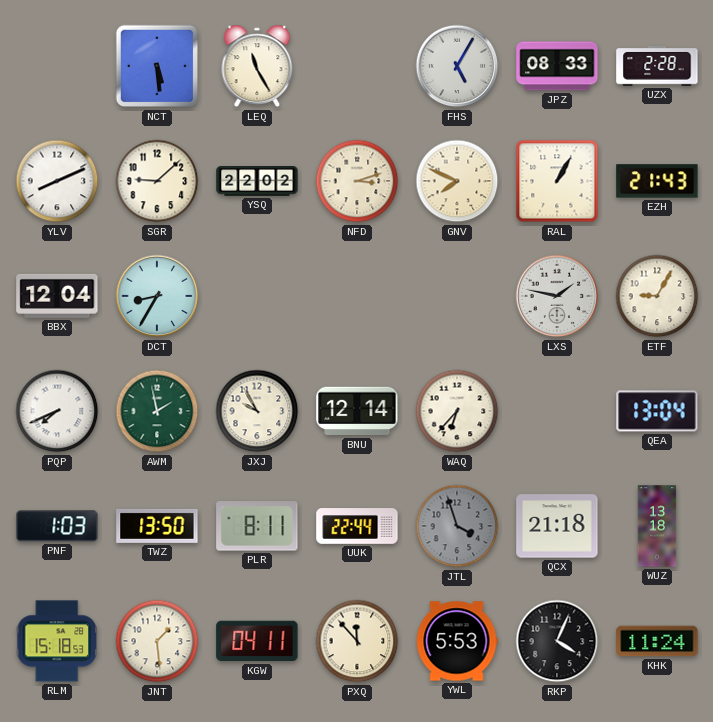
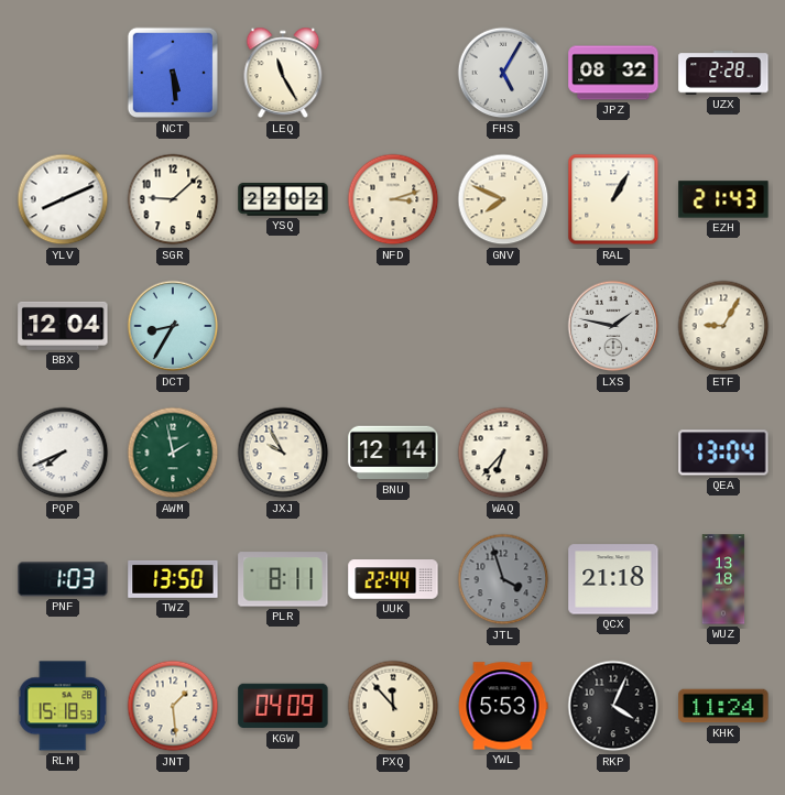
JPZ: 08:33 -> 08:32
KGW: 04:11 -> 04:09
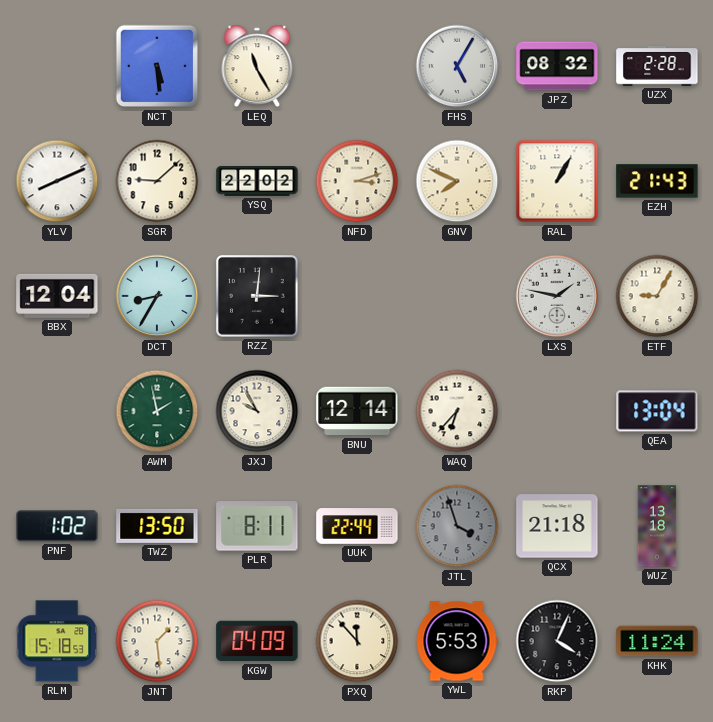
RZZ: none -> 3:01
PQP: 7:41 -> none
PNF: 1:03 -> 1:02
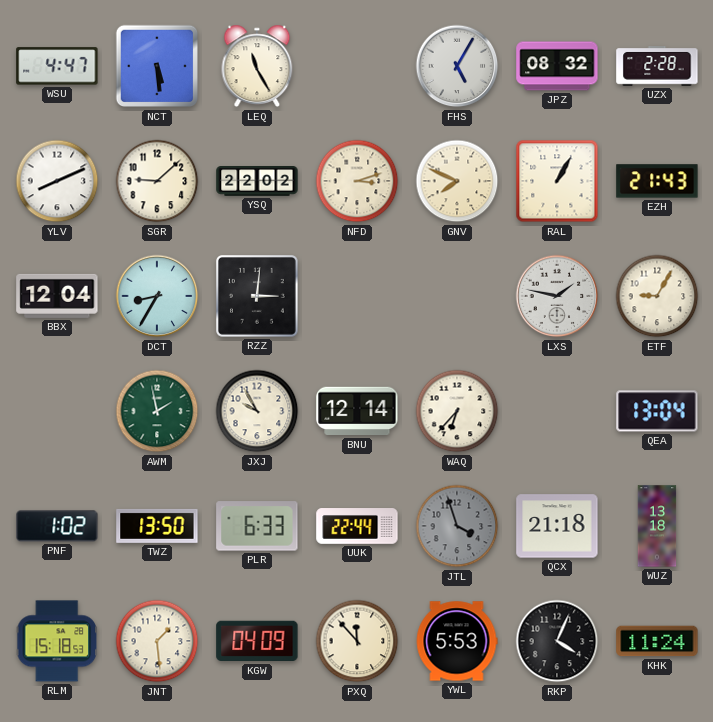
WSU: none -> 4:47
PLR: 8:11 -> 6:33
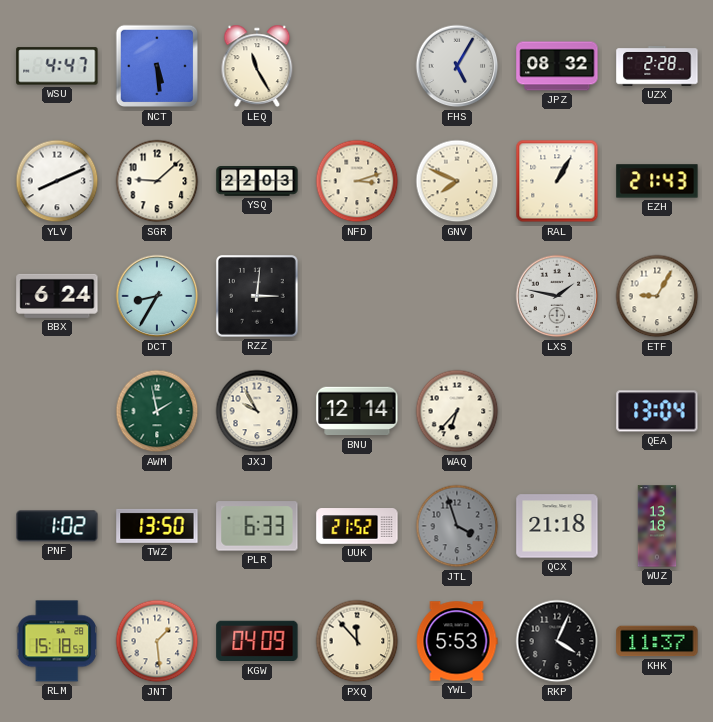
YSQ: 22:02 -> 22:03
BBX: 12:04 -> 6:24
UUK: 22:44 -> 21:52
KHK: 11:24 -> 11:37
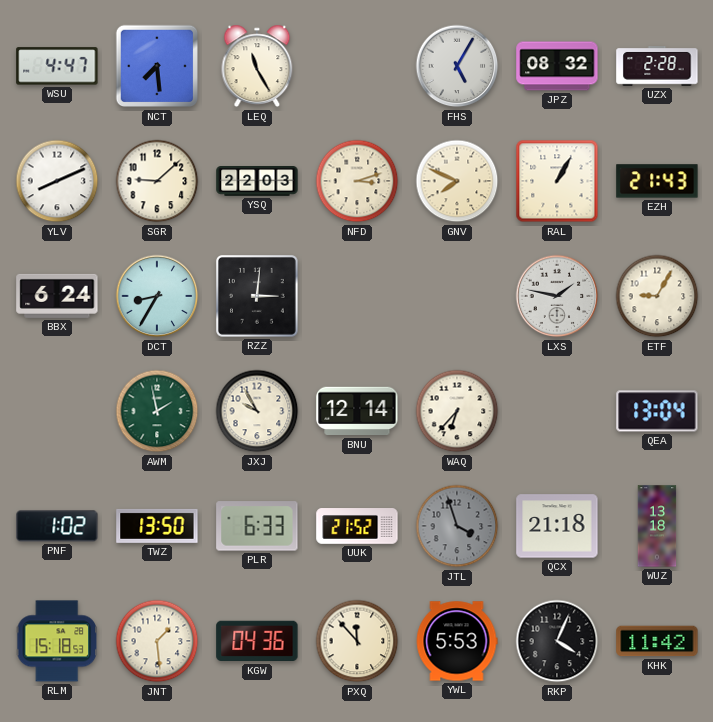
NCT: 5:29 -> 7:29
KGW: 04:09 -> 04:36
KHK: 11:37 -> 11:42
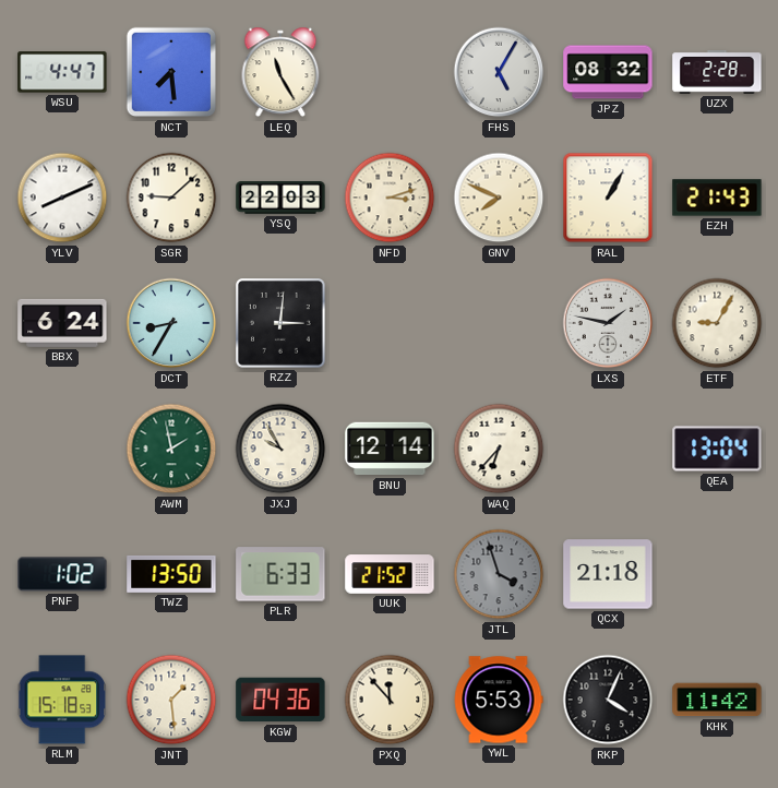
WUZ: 13:18 -> none
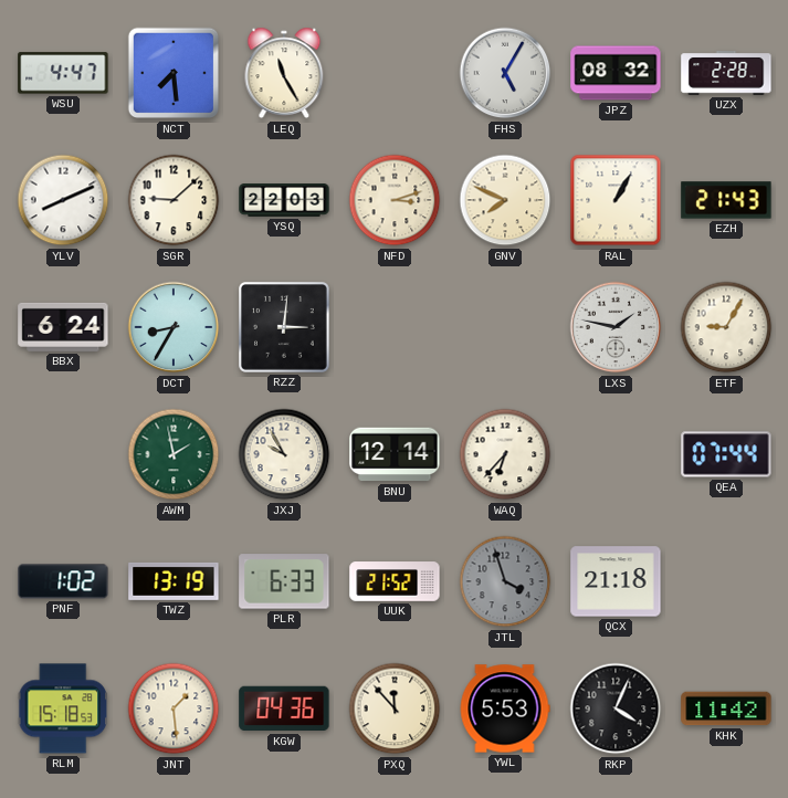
QEA: 13:04 -> 07:44
TWZ: 13:50 -> 13:19
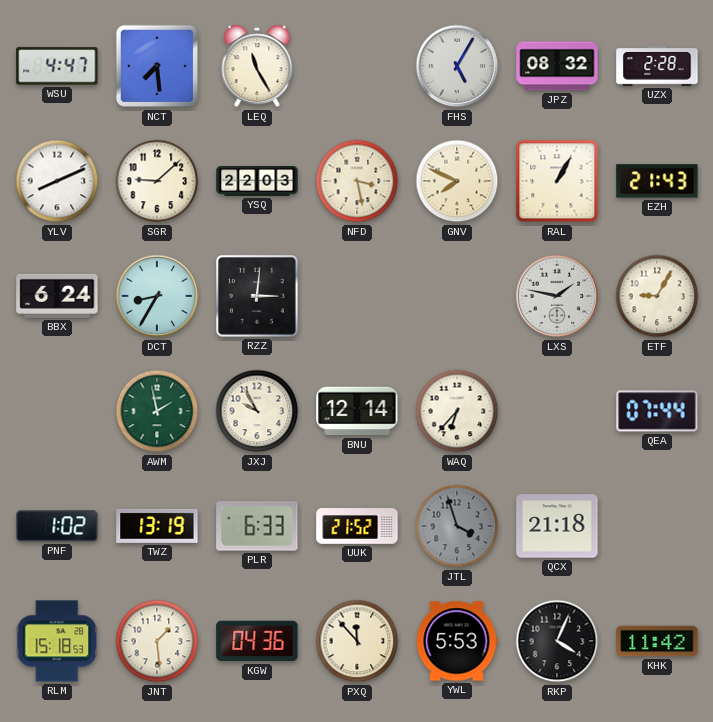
NFD: 3:12 -> 3:28
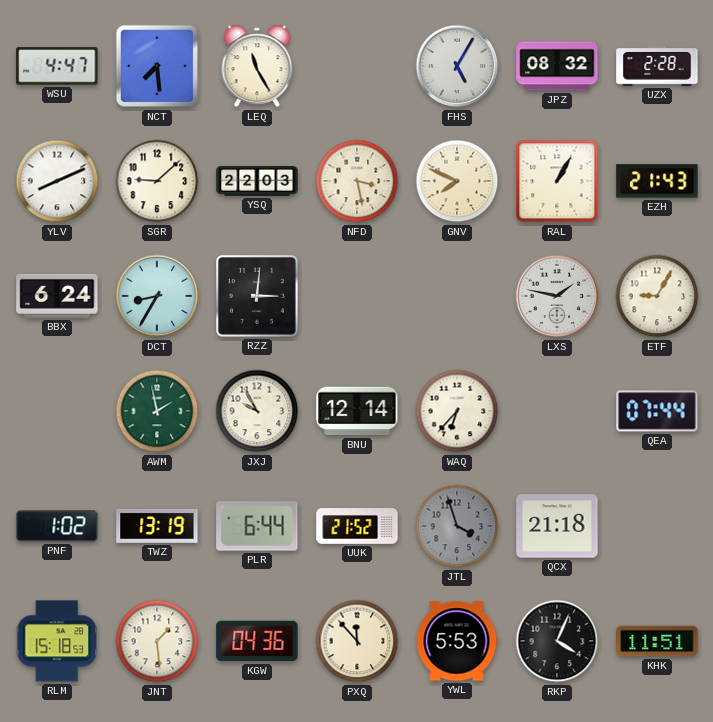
PLR: 6:33 -> 6:44
KHK: 11:42 -> 11:51
